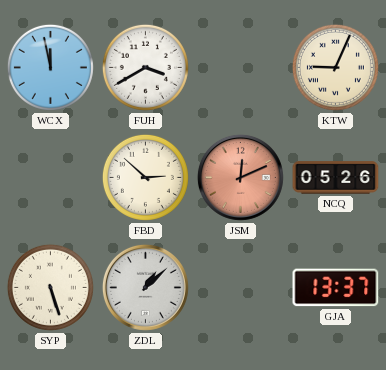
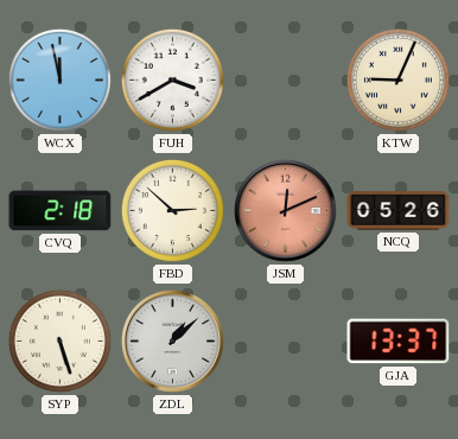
CVQ: none -> 2:18
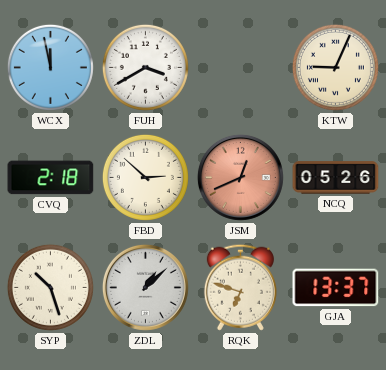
JSM: 12:11 -> 12:41
SYP: 5:27 -> 10:27
RQK: none -> 6:48
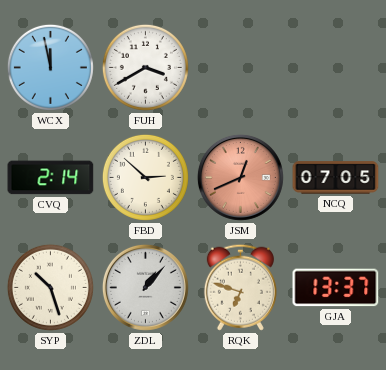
KTW: 9:04 -> none
CVQ: 2:18 -> 2:14
NCQ: 05:26 -> 07:05
ZDL: 1:08 -> 1:07
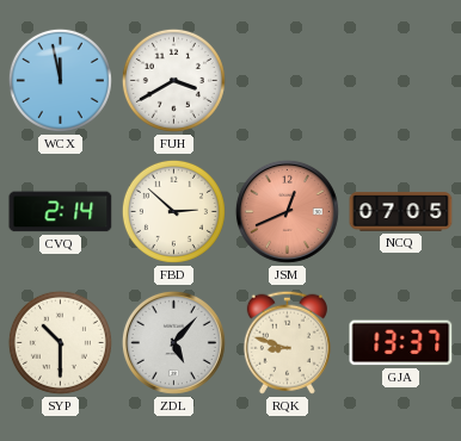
SYP: 10:27 -> 10:30
ZDL: 1:07 -> 5:07
RQK: 6:48 -> 8:48
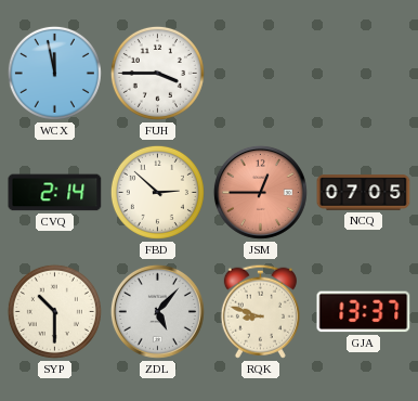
FUH: 3:40 -> 3:45
JSM: 12:41 -> 12:45
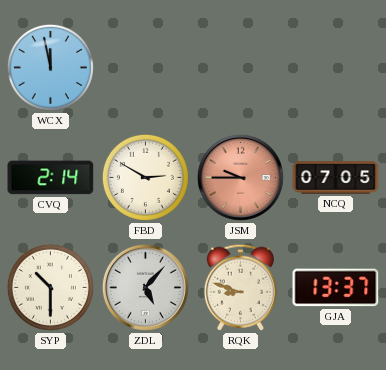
FUH: 3:45 -> none
FBD: 2:52 -> 2:50
JSM: 12:45 -> 9:45
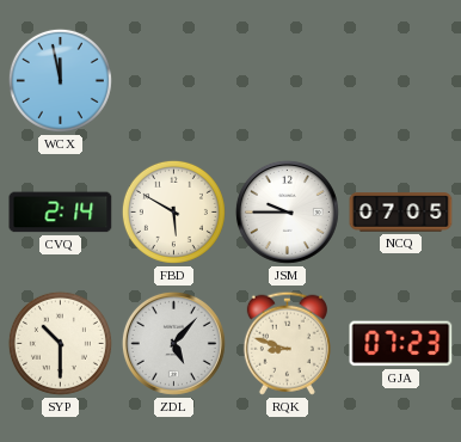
FBD: 2:50 -> 5:50
JSM dial: salmon -> white
GJA: 13:37 -> 07:23
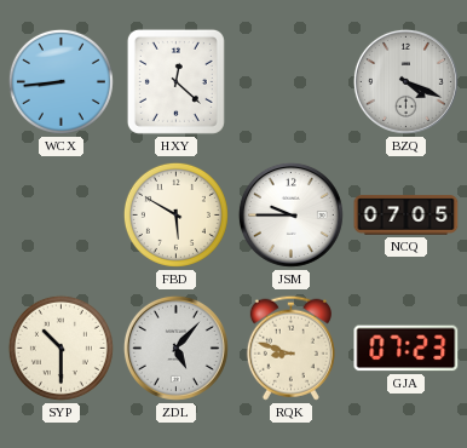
WCX: 11:58 -> 8:44
HXY: none -> 12:22
BZQ: none -> 4:19
CVQ: 2:14 -> none
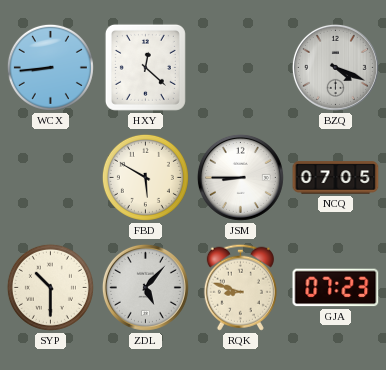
JSM: 9:45 -> 8:45
